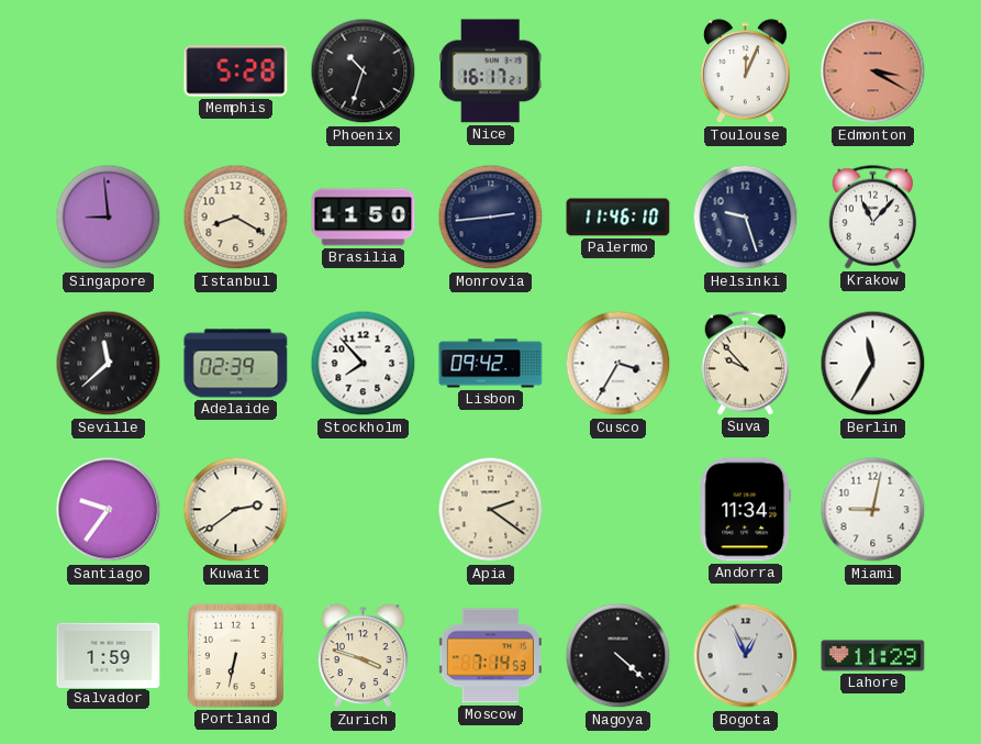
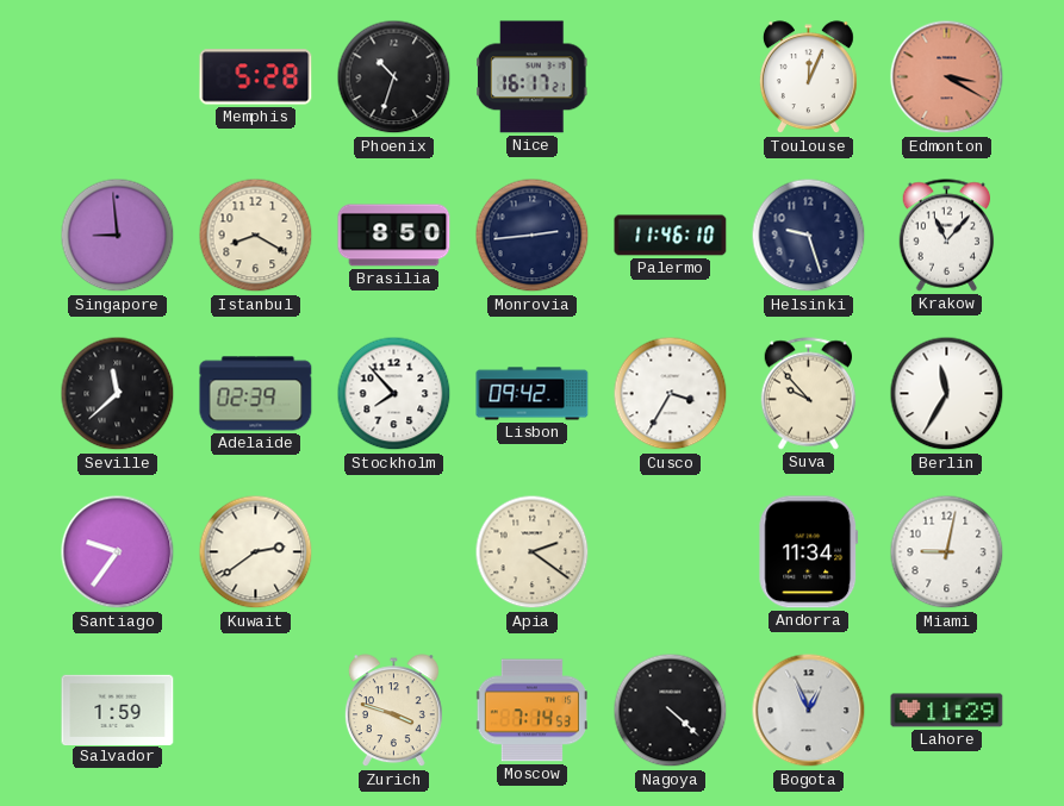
Brasilia: 11:50 -> 8:50
Portland: 6:32 -> none
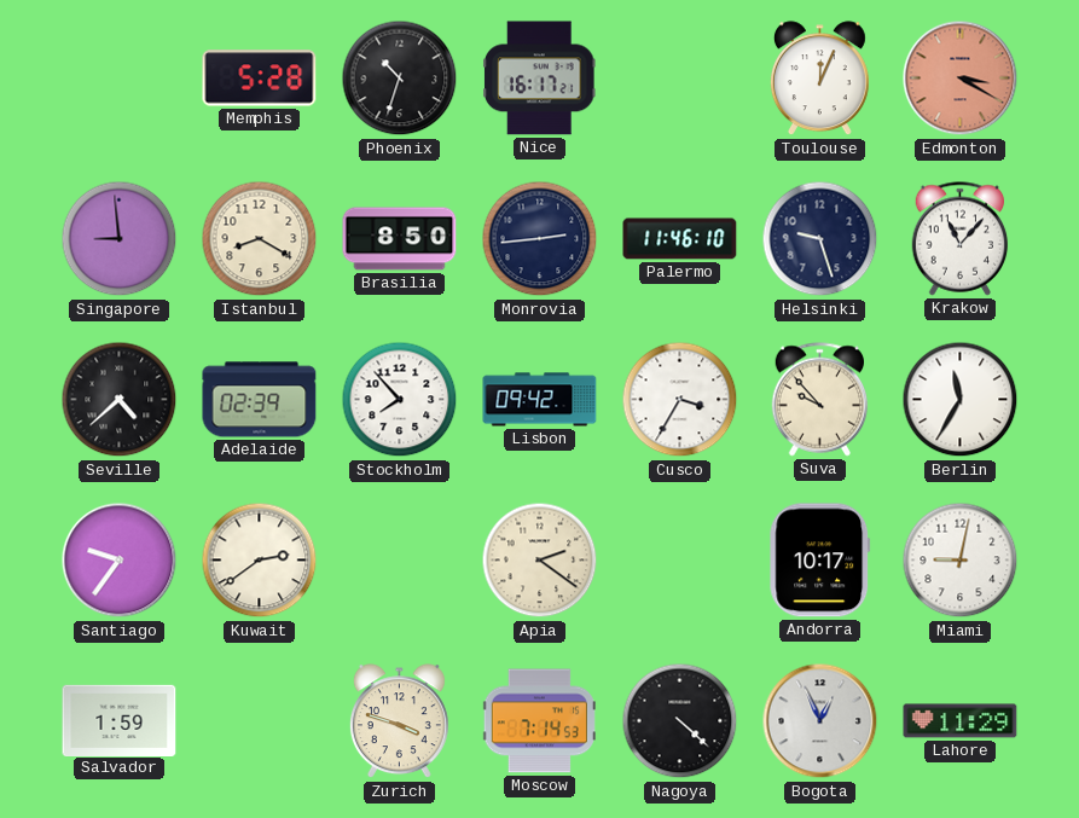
Seville: 11:38 -> 4:38
Andorra: 11:34 -> 10:17
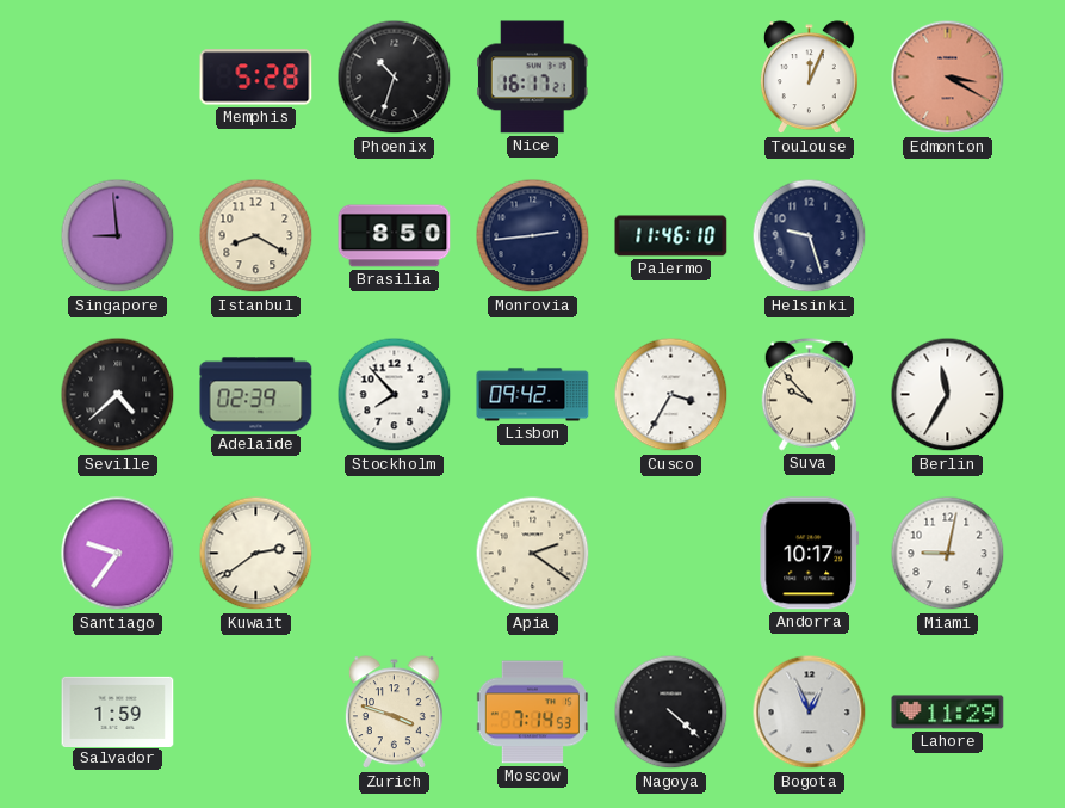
Krakow: 11:07 -> none
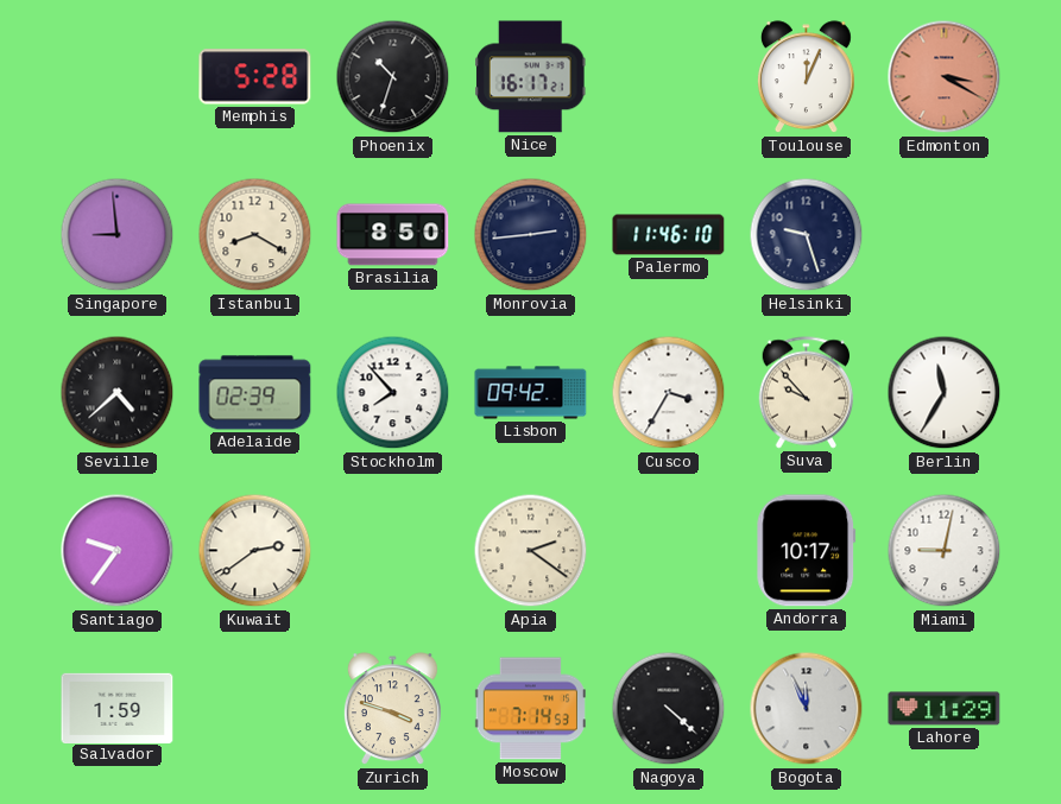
Bogota: 12:56 -> 11:56
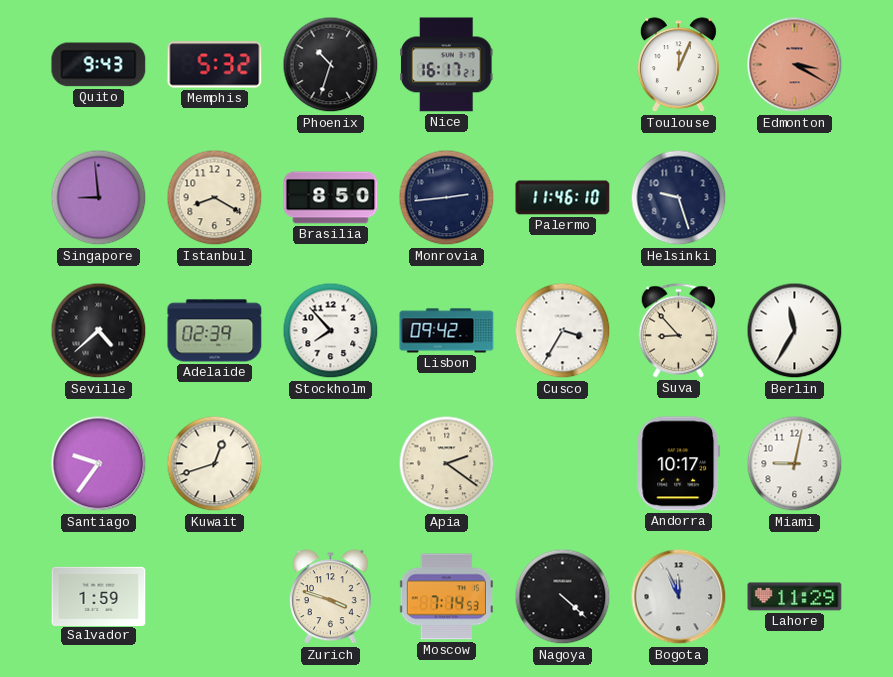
Quito: none -> 9:43
Memphis: 5:28 -> 5:32
Suva: 9:53 -> 8:53
Kuwait: 2:39 -> 12:42
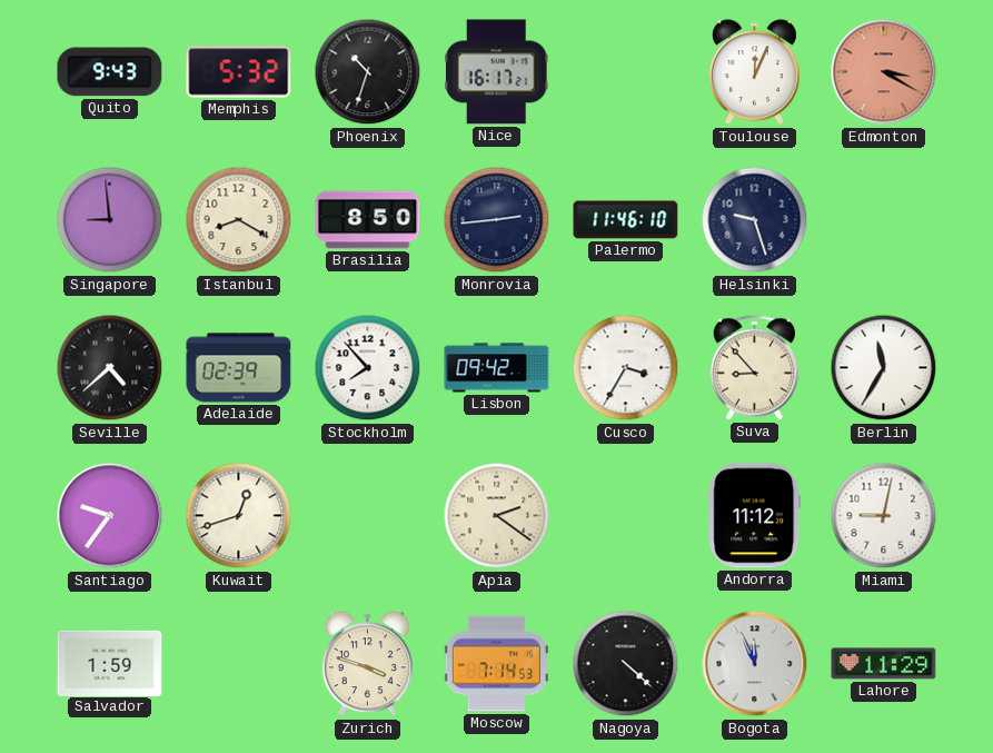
Andorra: 10:17 -> 11:12
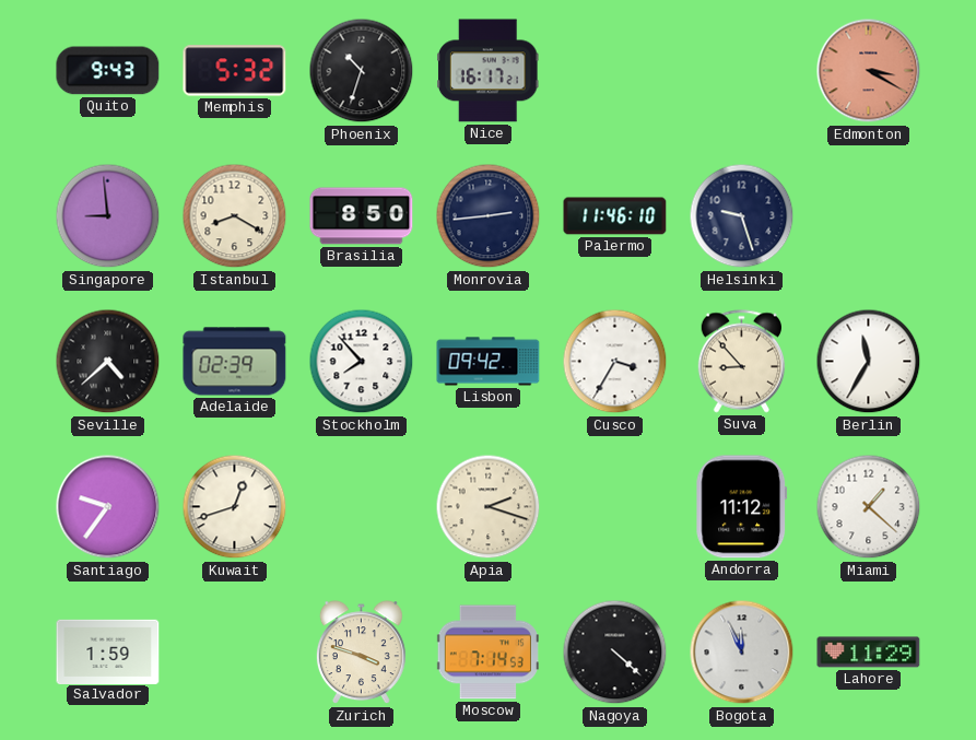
Toulouse: 12:04 -> none
Apia: 2:21 -> 2:18
Miami: 9:02 -> 1:22
